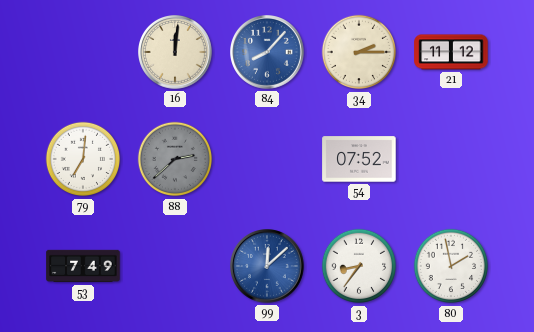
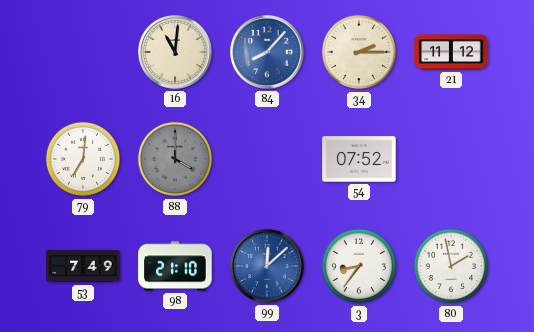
16: 12:01 -> 11:01
88: 2:38 -> 4:00
98: none -> 21:10
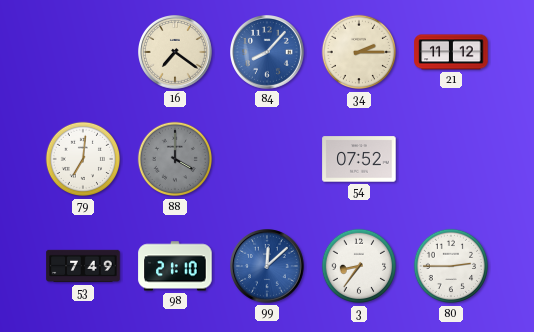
16: 11:01 -> 7:21
80: 1:58 -> 2:45
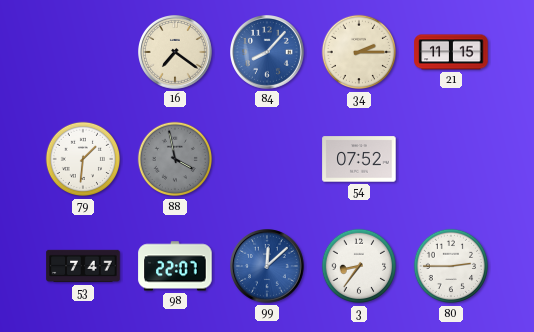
21: 11:12 -> 11:15
79: 7:01 -> 1:31
88: 4:00 -> 3:58
53: 7:49 -> 7:47
98: 21:10 -> 22:07
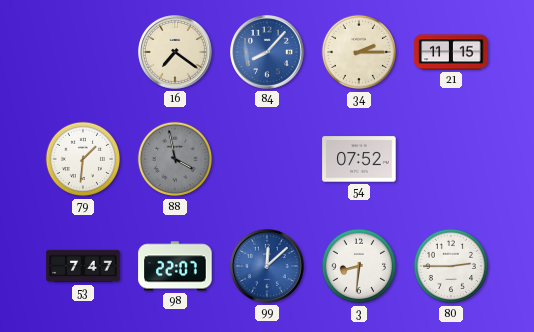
3: 8:36 -> 8:31
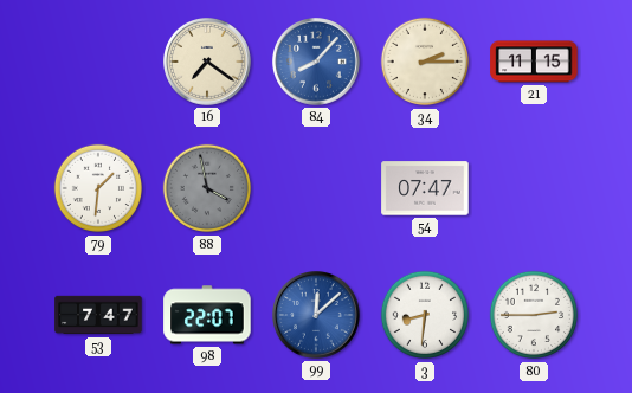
54: 07:52 -> 07:47
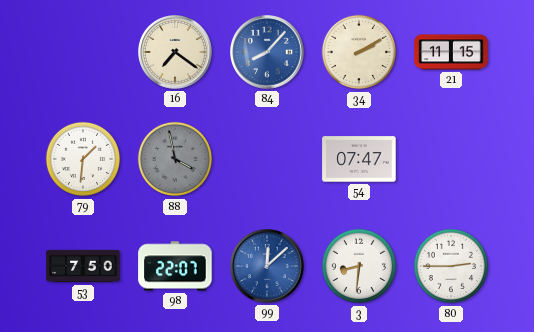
34: 2:15 -> 2:10
53: 7:47 -> 7:50
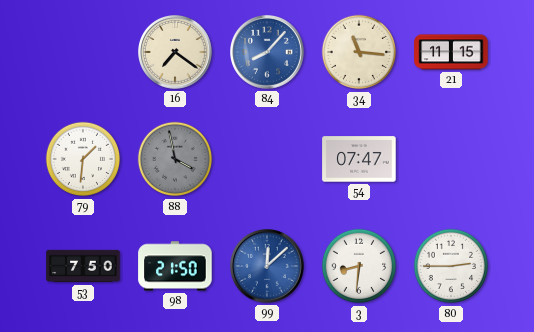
34: 2:10 -> 11:16
98: 22:07 -> 21:50
